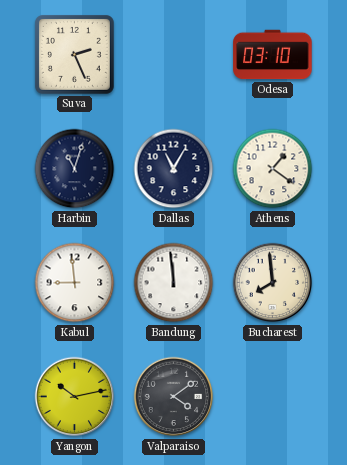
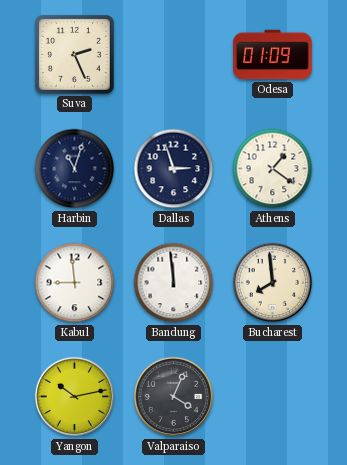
Odesa: 03:10 -> 01:09
Dallas: 11:05 -> 2:57
Valparaiso: 4:09 -> 4:04
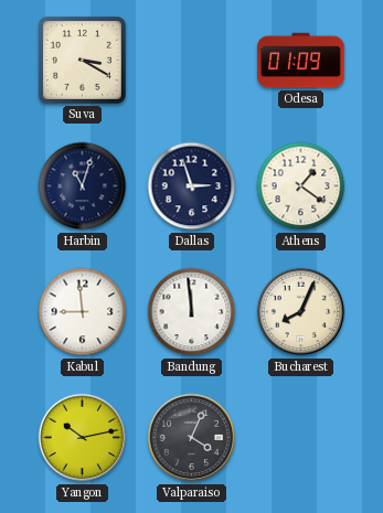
Suva: 2:26 -> 3:20
Bucharest: 7:59 -> 8:04
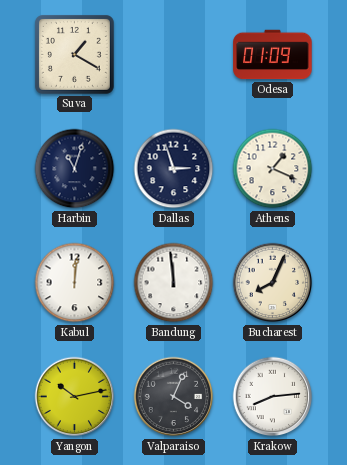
Suva: 3:20 -> 1:20
Athens: 1:21 -> 1:19
Kabul: 8:59 -> 12:01
Krakow: none -> 8:14
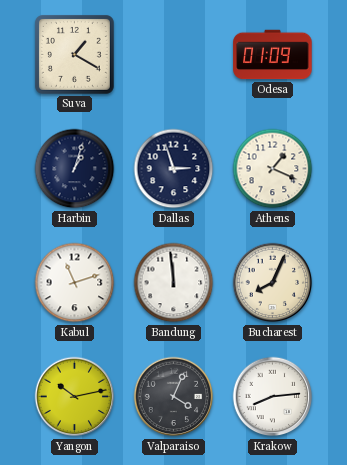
Harbin: 11:03 -> 1:03
Kabul: 12:01 -> 11:12
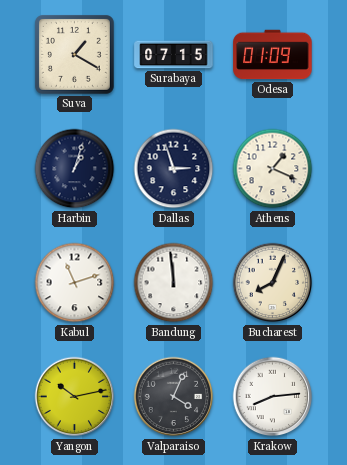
Surabaya: none -> 07:15
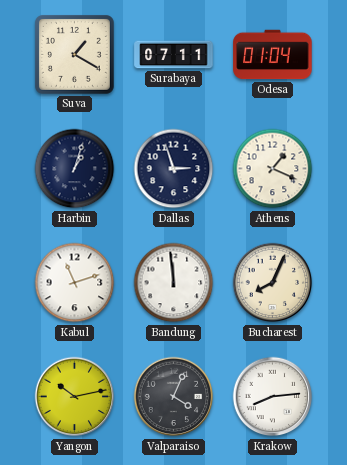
Surabaya: 07:15 -> 07:11
Odesa: 01:09 -> 01:04
